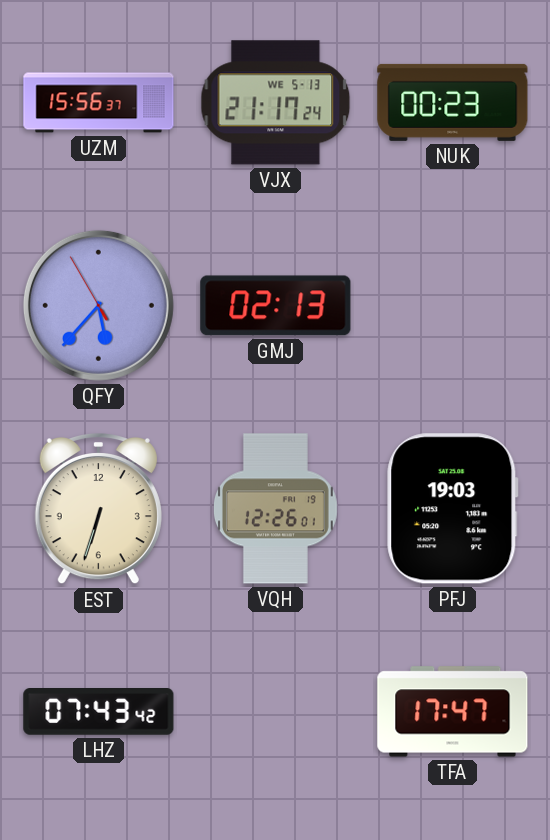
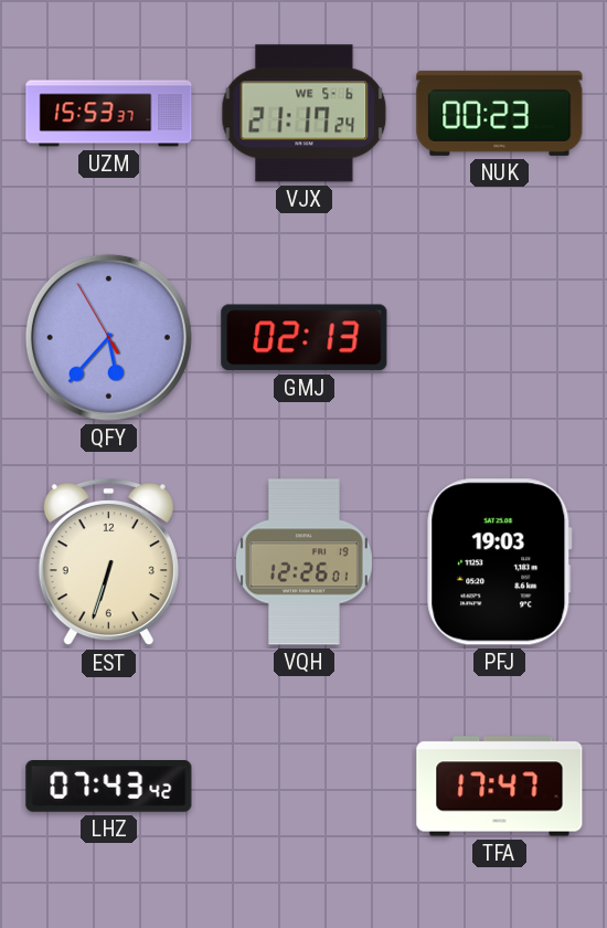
UZM: 15:56 -> 15:53
VJX date: WE 5-13 -> WE 5-6
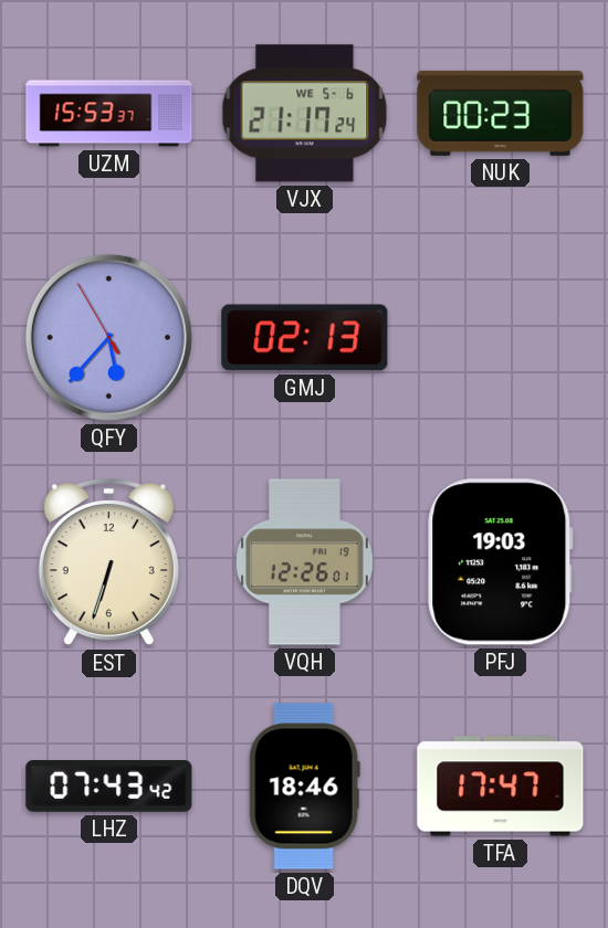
DQV: none -> 18:46
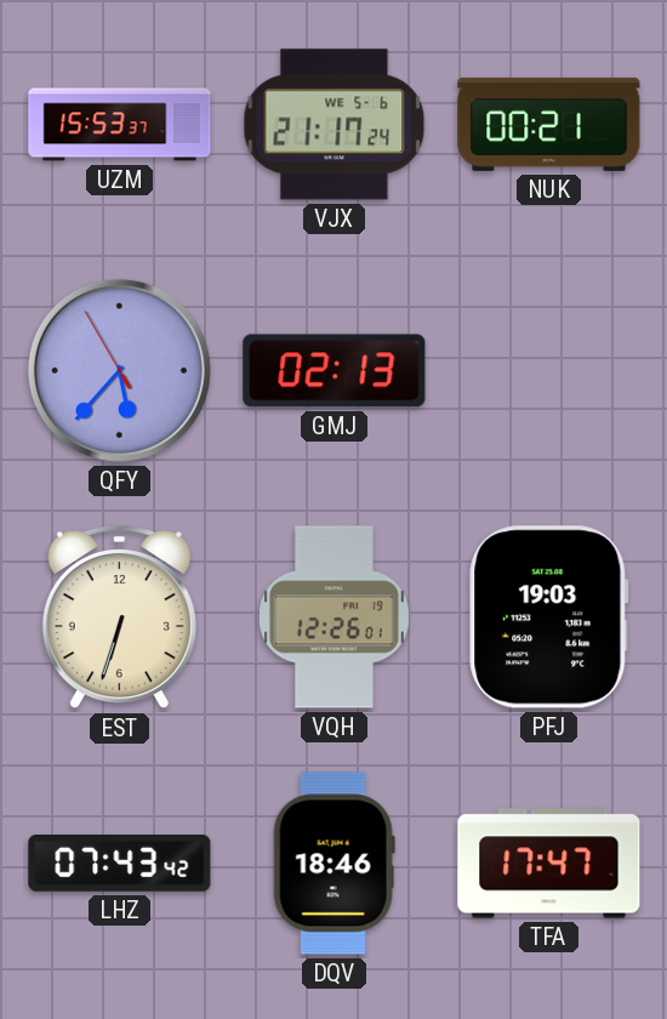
NUK: 00:23 -> 00:21
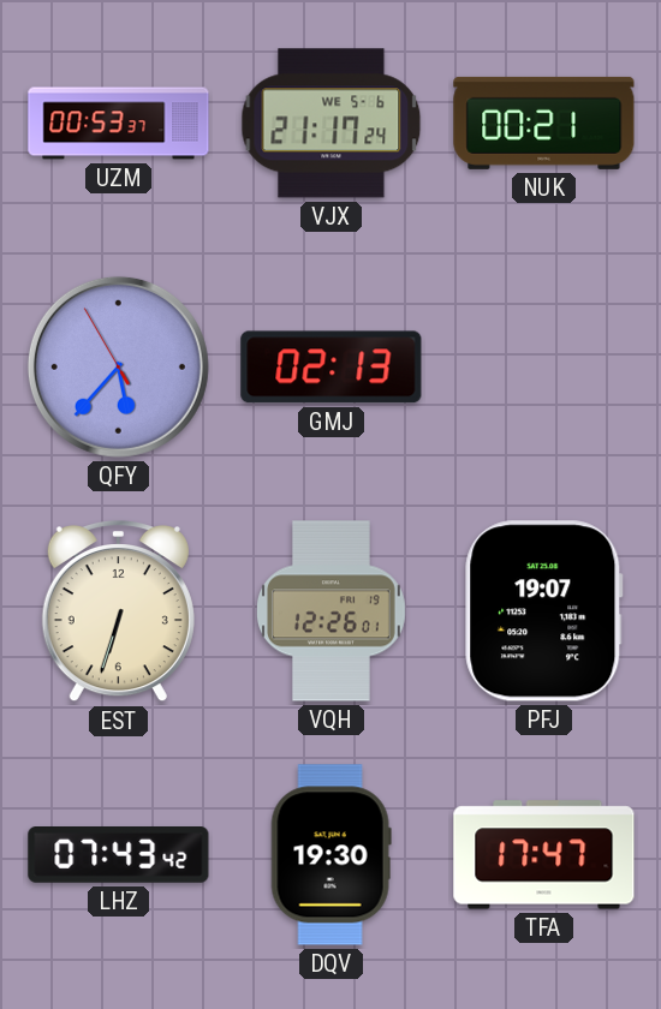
UZM: 15:53 -> 00:53
PFJ: 19:03 -> 19:07
DQV: 18:46 -> 19:30
